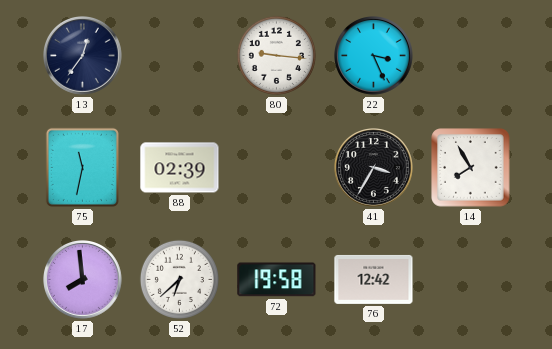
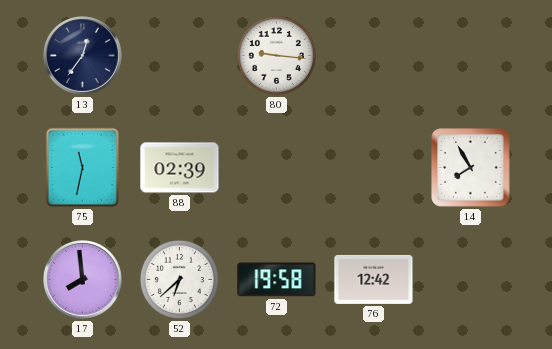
22: 3:26 -> none
41: 3:35 -> none
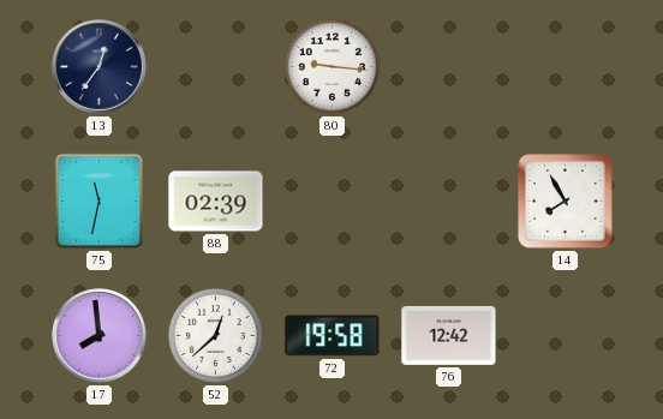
52: 6:38 -> 12:38
